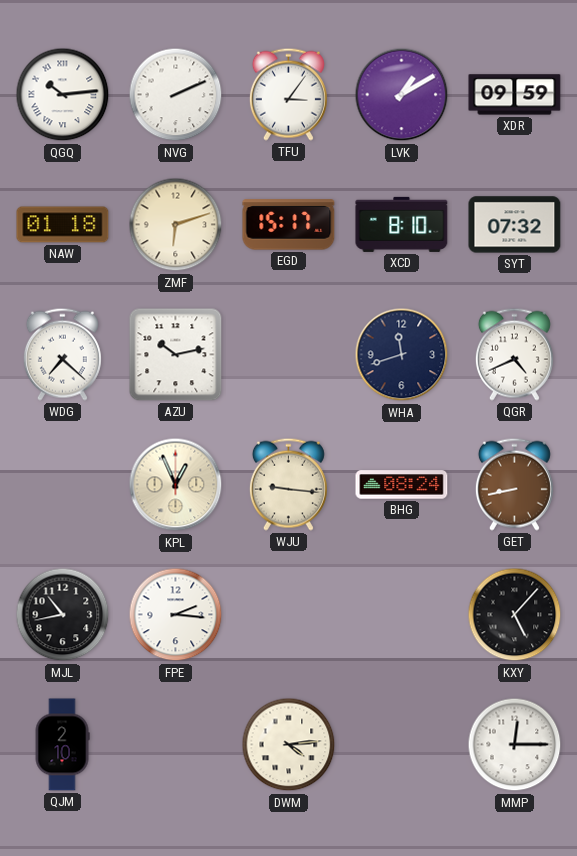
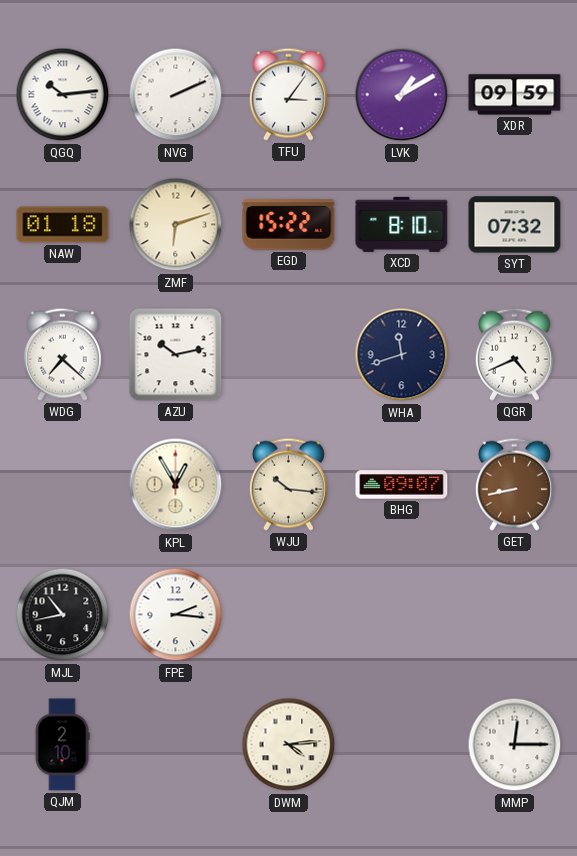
EGD: 15:17 -> 15:22
KPL: 12:56 -> 12:55
WJU: 9:16 -> 10:16
BHG: 08:24 -> 09:07
KXY: 5:07 -> none
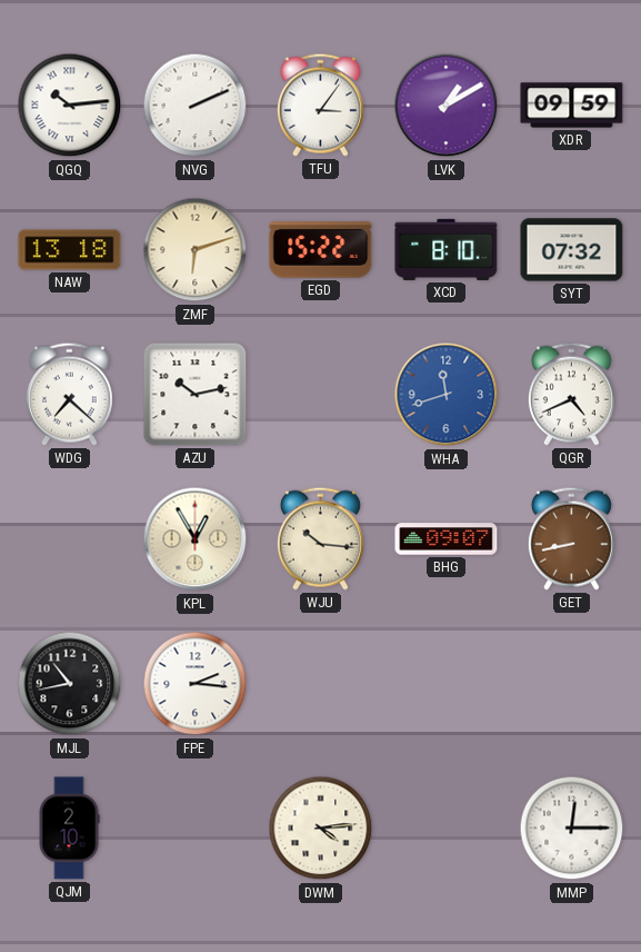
NAW: 01:18 -> 13:18
WHA dial: navy -> blue
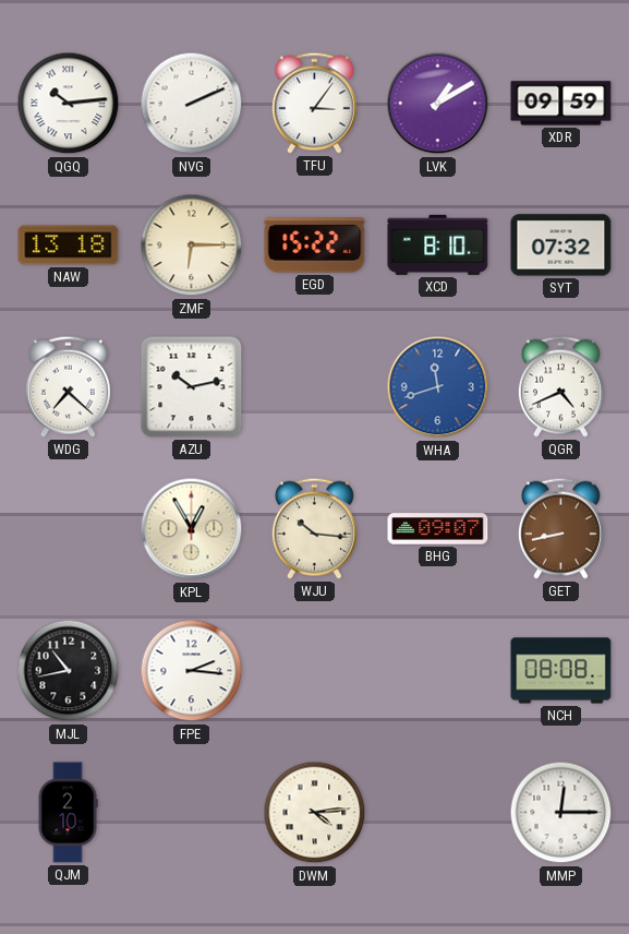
ZMF: 6:12 -> 6:15
NCH: none -> 08:08
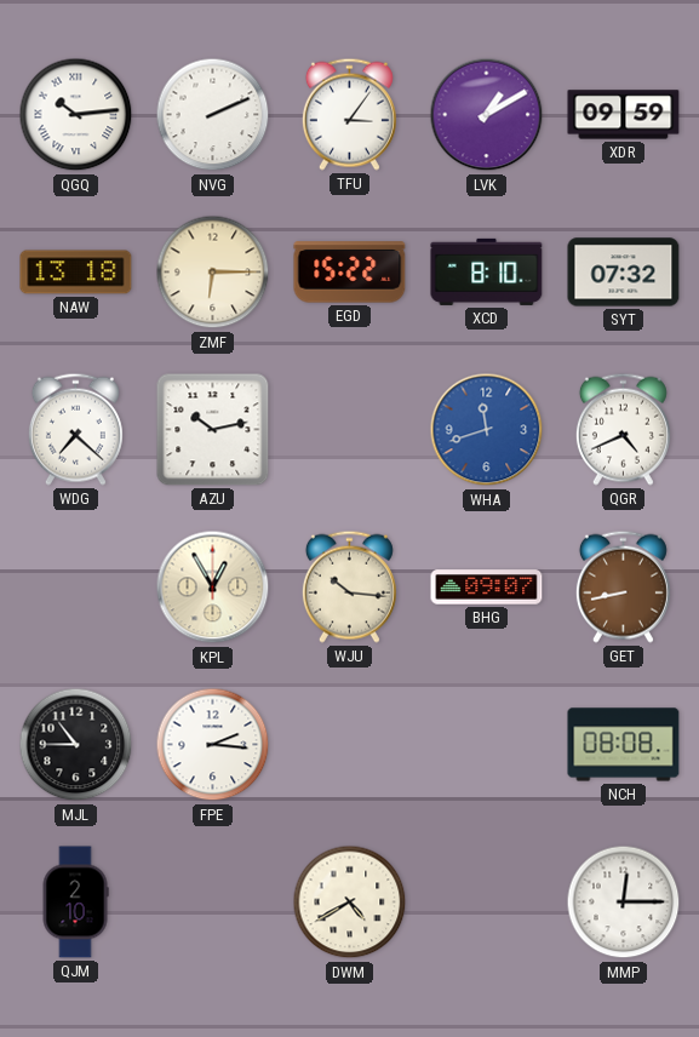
MJL: 10:43 -> 10:45
DWM: 4:14 -> 4:40
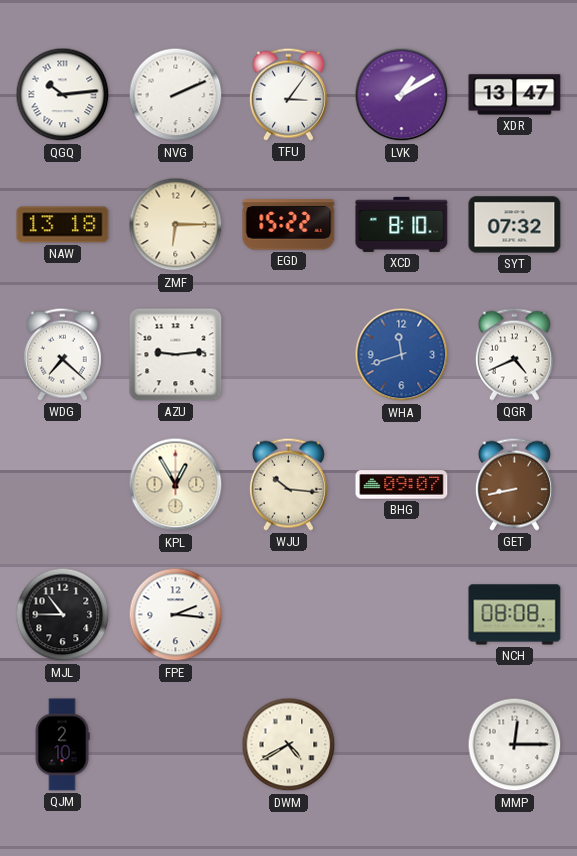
XDR: 09:59 -> 13:47
AZU: 10:13 -> 9:14
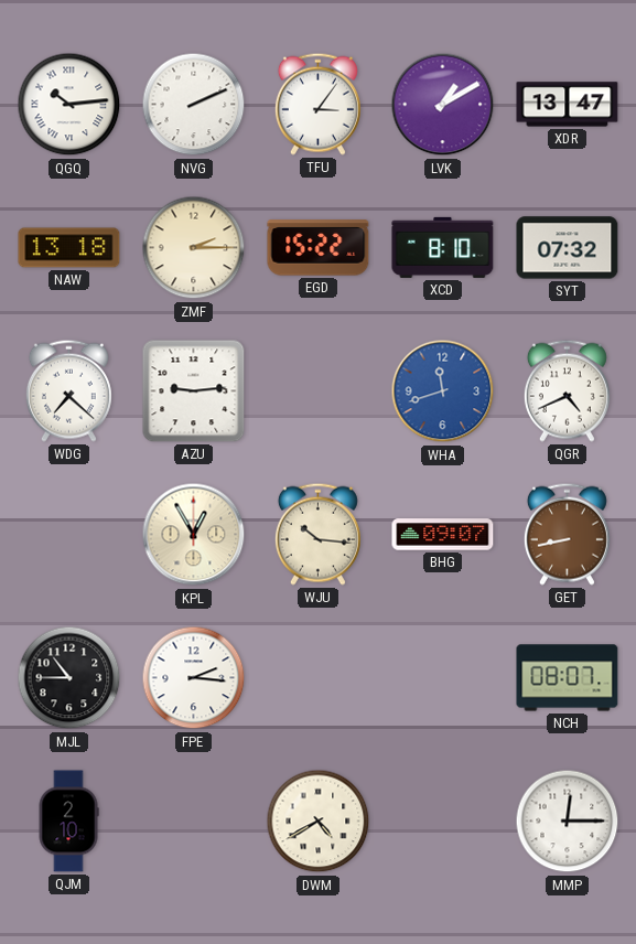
ZMF: 6:15 -> 2:15
NCH: 08:08 -> 08:07
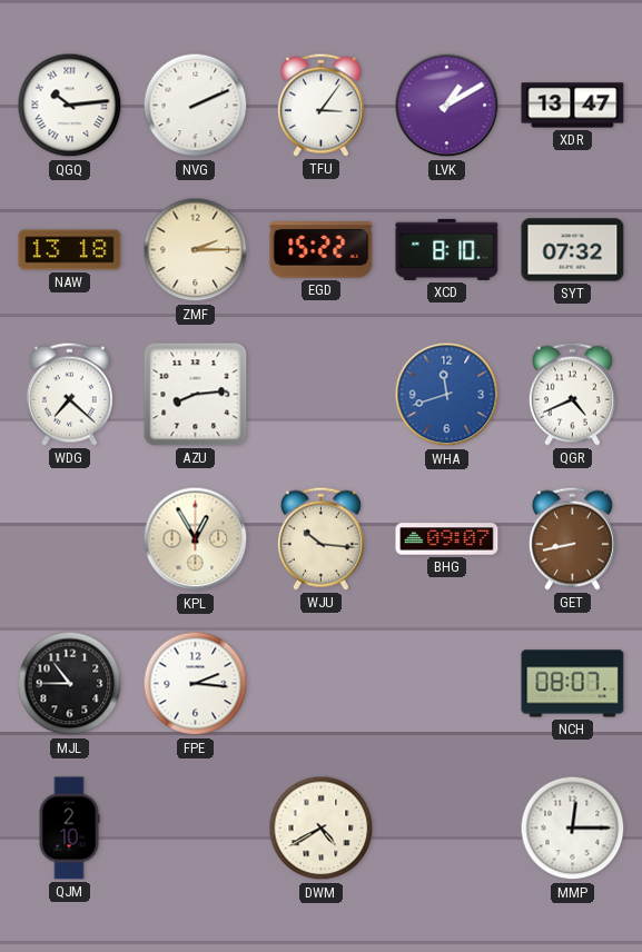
AZU: 9:14 -> 8:14
